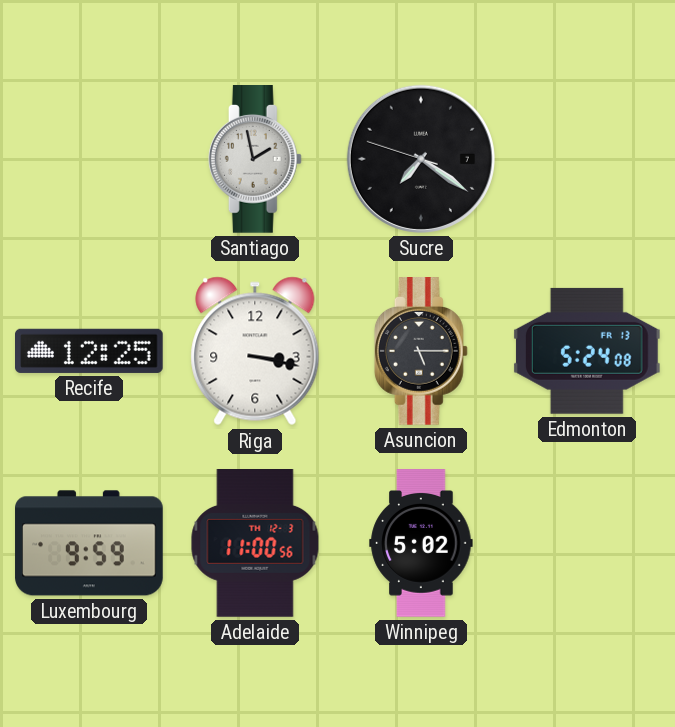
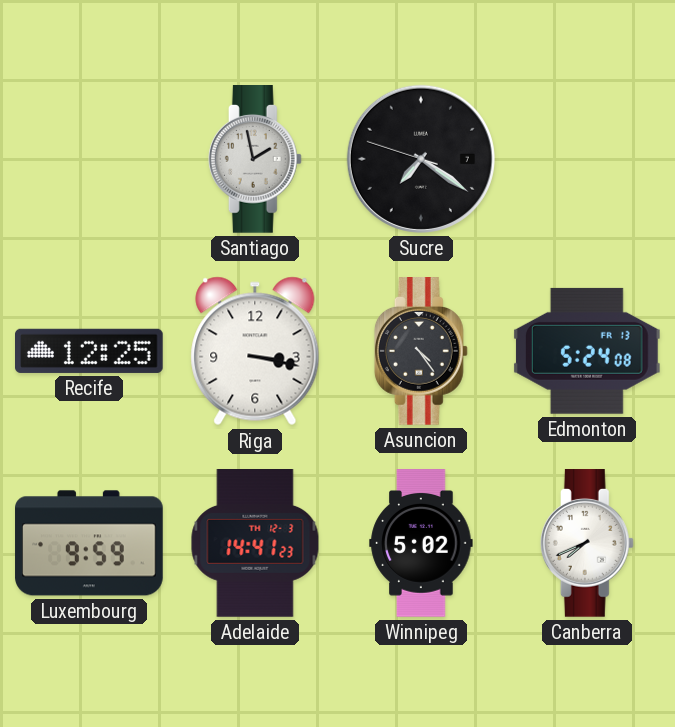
Asuncion: 5:15 -> 4:24
Adelaide: 11:00 -> 14:41
Canberra: none -> 7:41
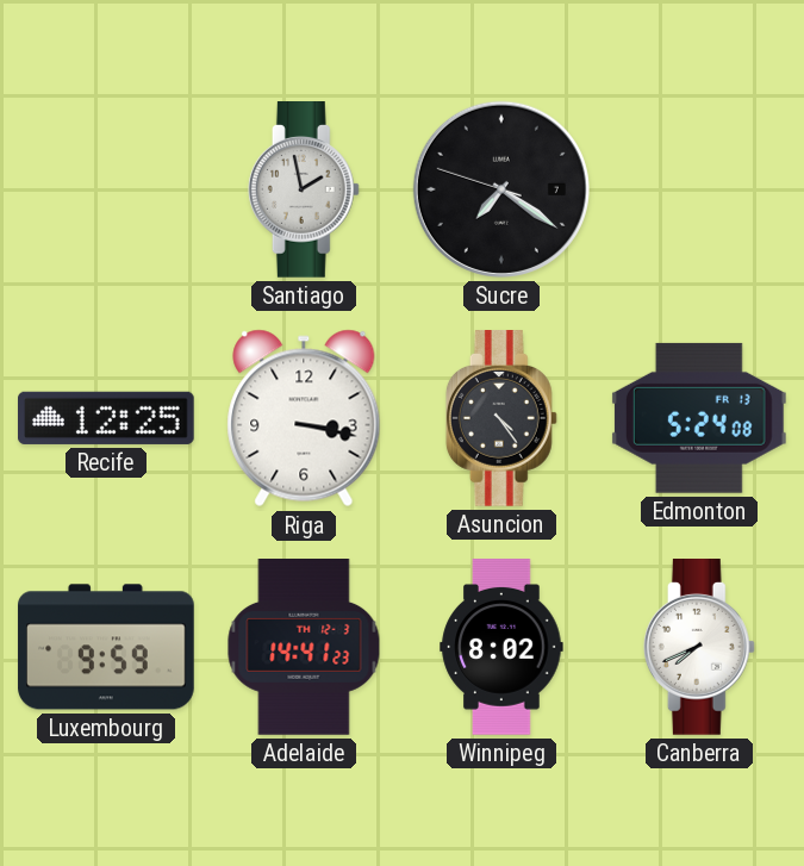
Winnipeg: 5:02 -> 8:02
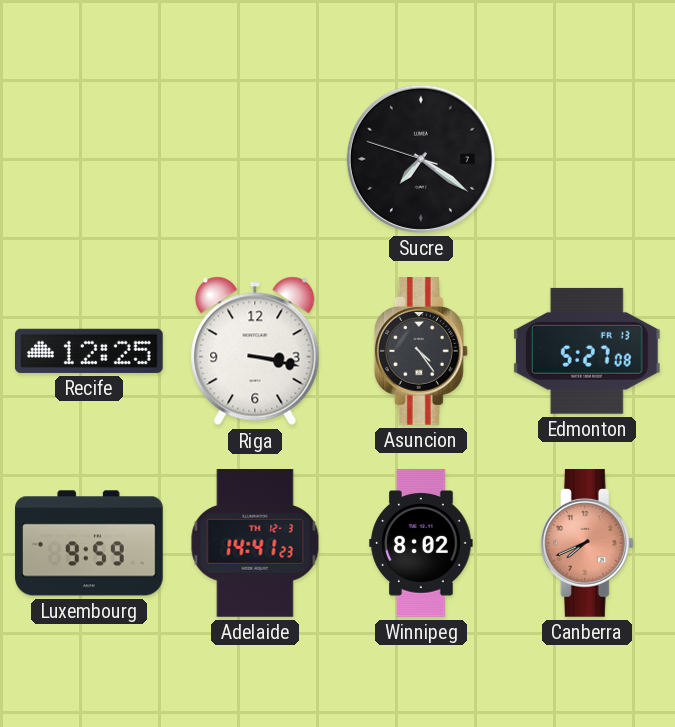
Santiago: 1:58 -> none
Edmonton: 5:24 -> 5:27
Canberra dial: white -> salmon
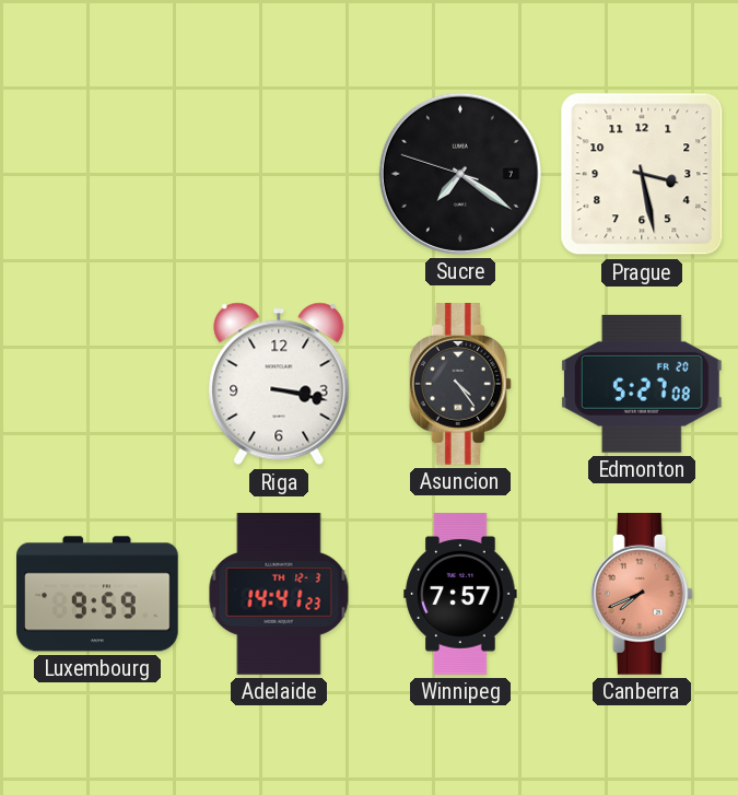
Prague: none -> 3:28
Recife: 12:25 -> none
Edmonton date: FR 13 -> FR 20
Winnipeg: 8:02 -> 7:57
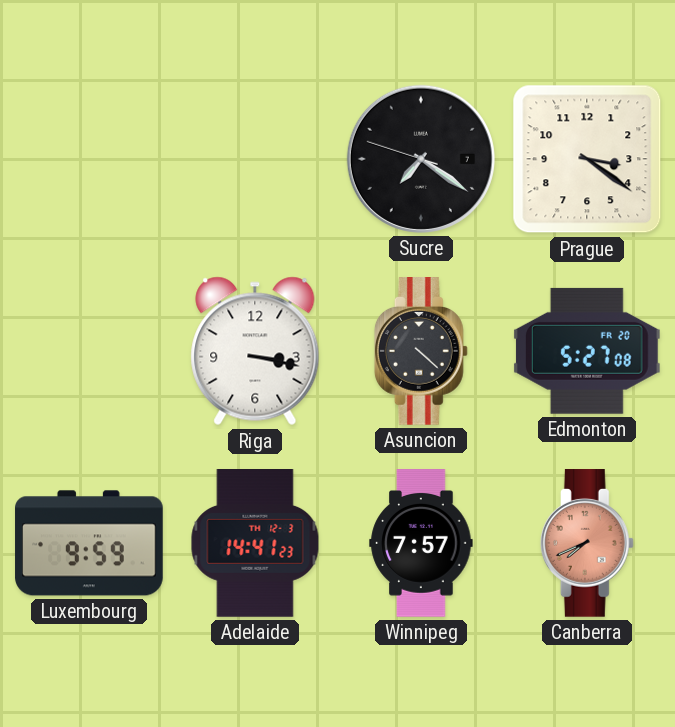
Prague: 3:28 -> 3:21
Asuncion: 4:24 -> 4:22
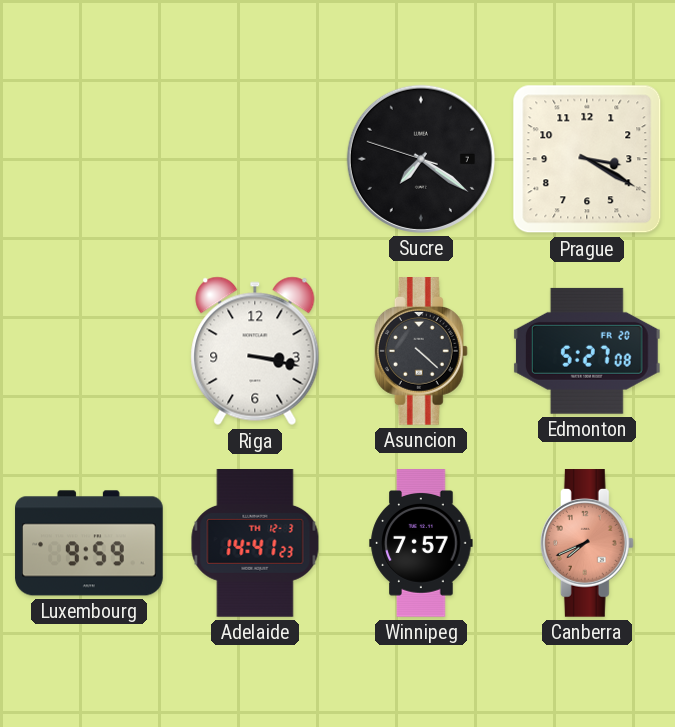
Prague: 3:21 -> 3:20
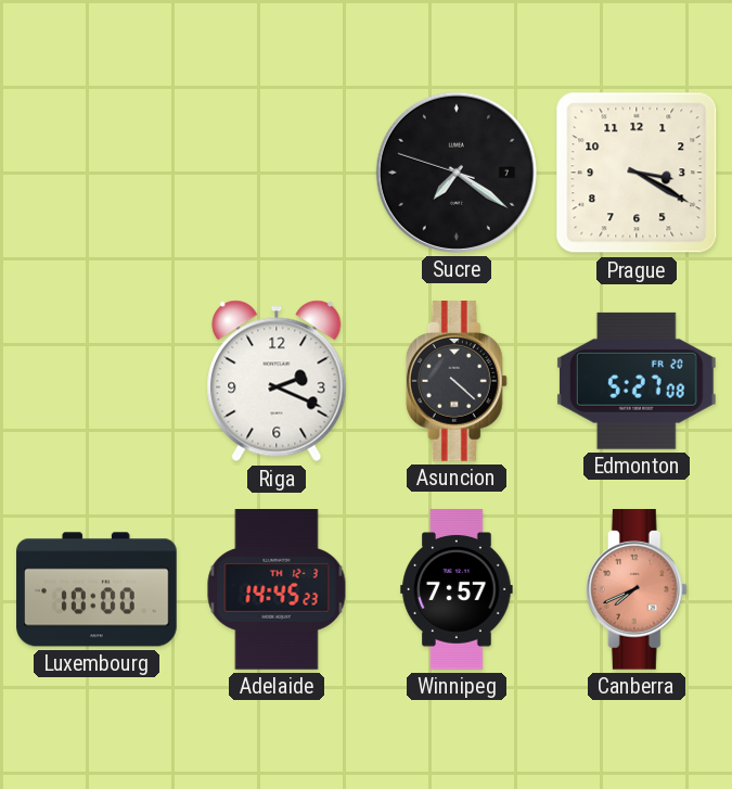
Riga: 3:17 -> 2:19
Luxembourg: 9:59 -> 10:00
Adelaide: 14:41 -> 14:45
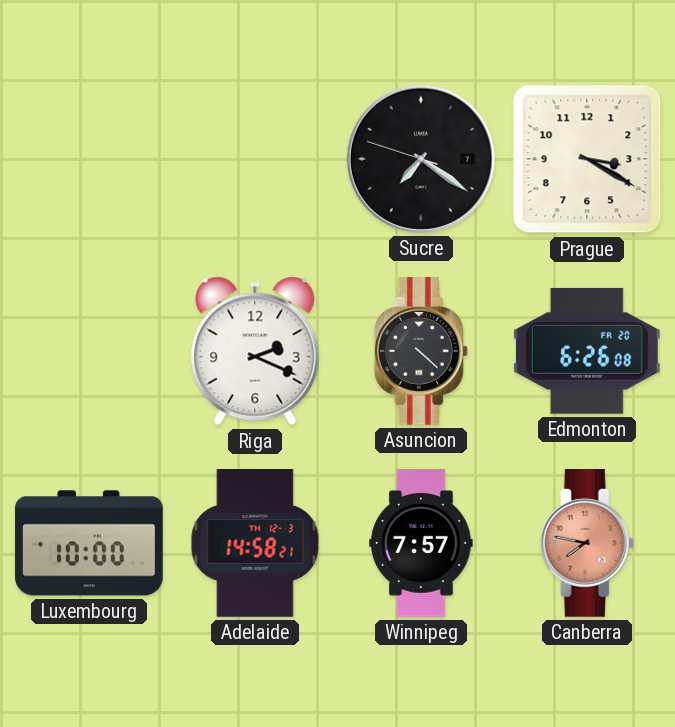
Edmonton: 5:27 -> 6:26
Adelaide: 14:45 -> 14:58
Canberra: 7:41 -> 7:47
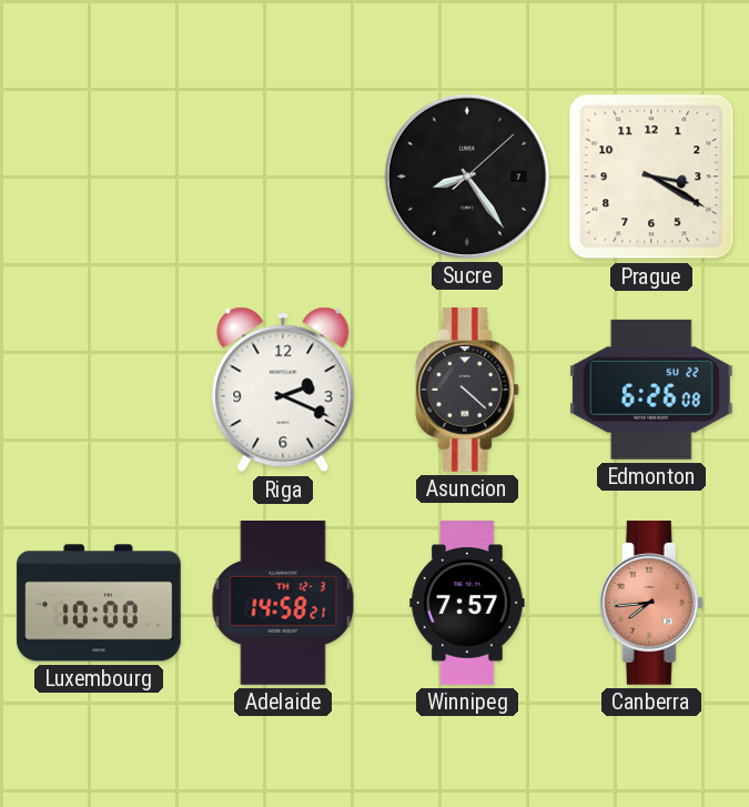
Sucre: 7:20 -> 8:24
Edmonton date: FR 20 -> SU 22
Canberra: 7:47 -> 7:44
